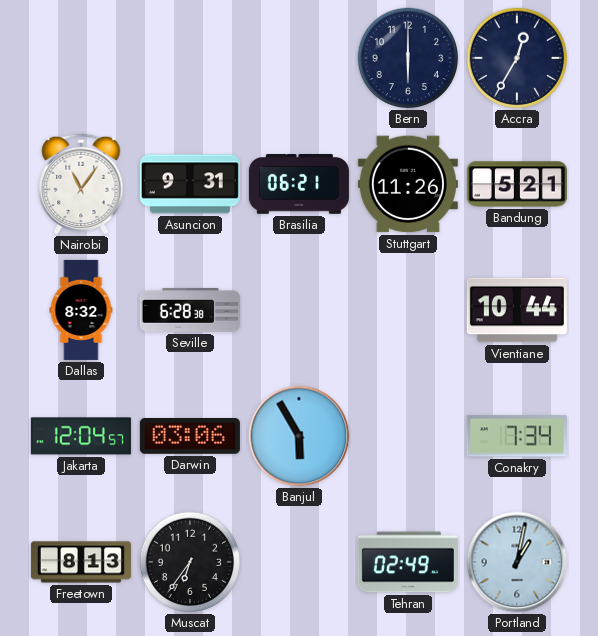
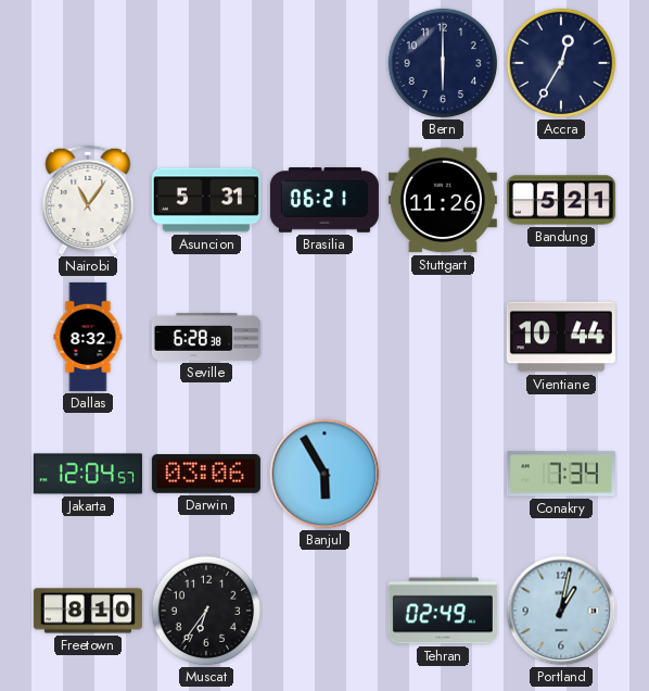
Asuncion: 9:31 -> 5:31
Freetown: 8:13 -> 8:10
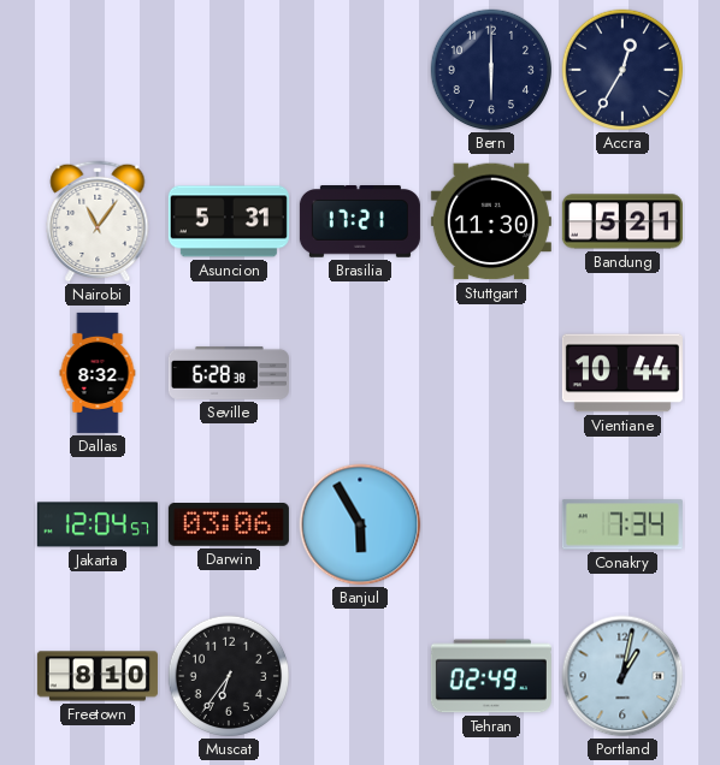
Brasilia: 06:21 -> 17:21
Stuttgart: 11:26 -> 11:30
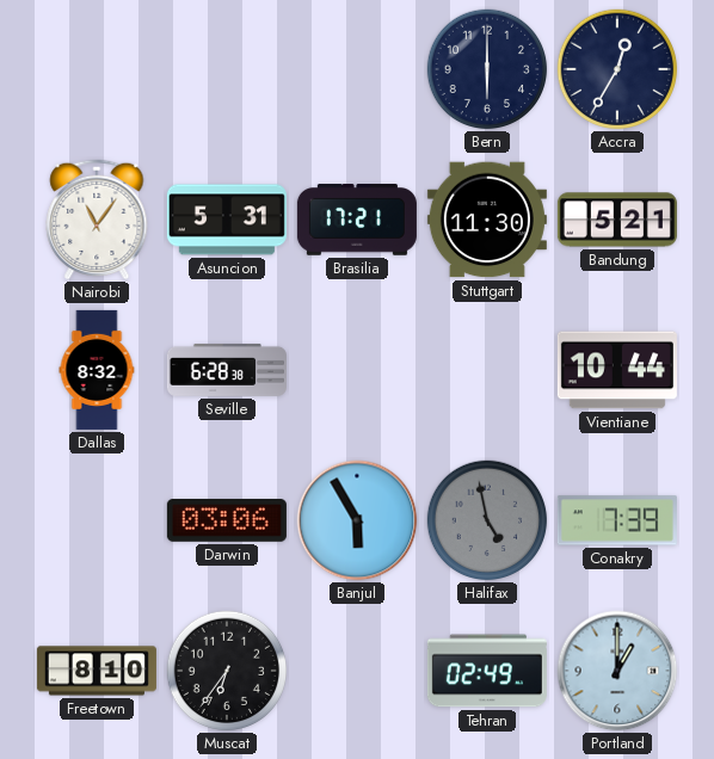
Jakarta: 12:04 -> none
Halifax: none -> 4:58
Conakry: 7:34 -> 7:39
Portland: 1:02 -> 1:00
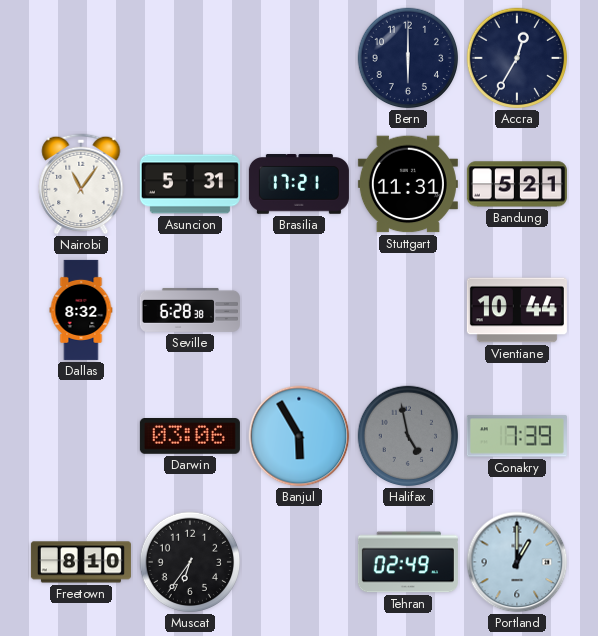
Stuttgart: 11:30 -> 11:31
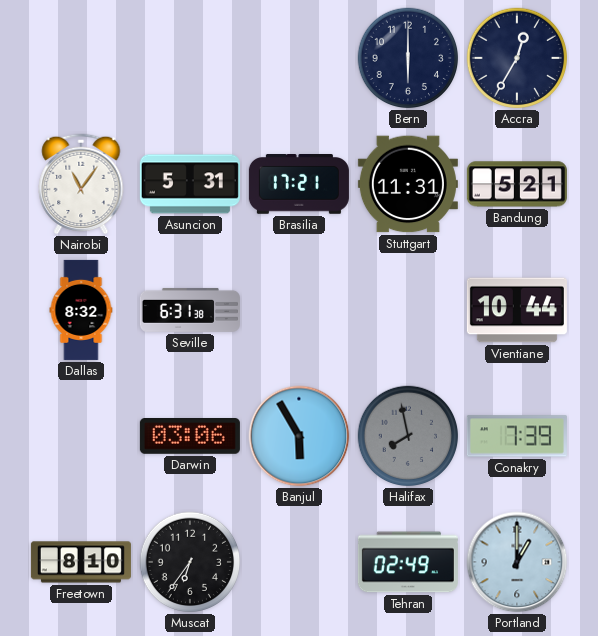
Seville: 6:28 -> 6:31
Halifax: 4:58 -> 7:58
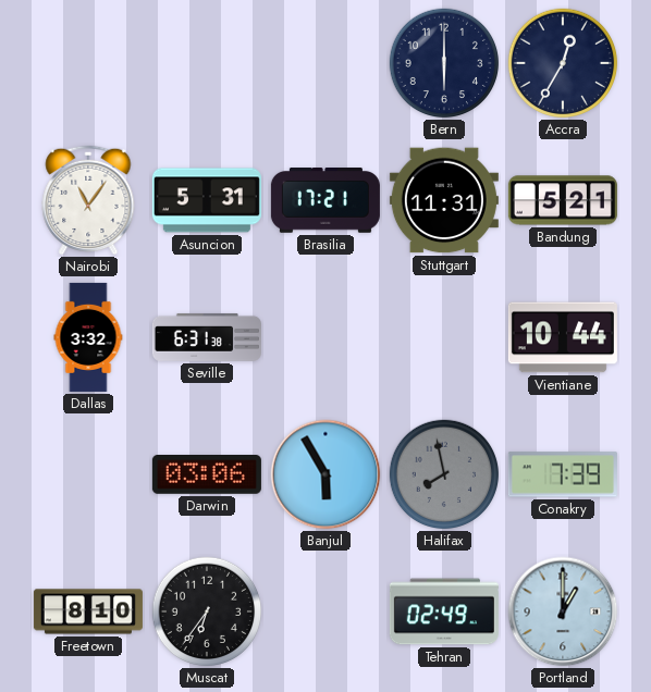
Dallas: 8:32 -> 3:32
